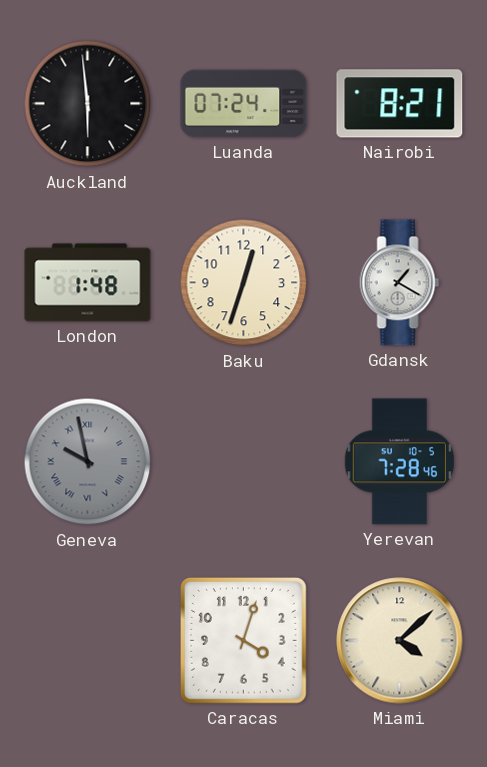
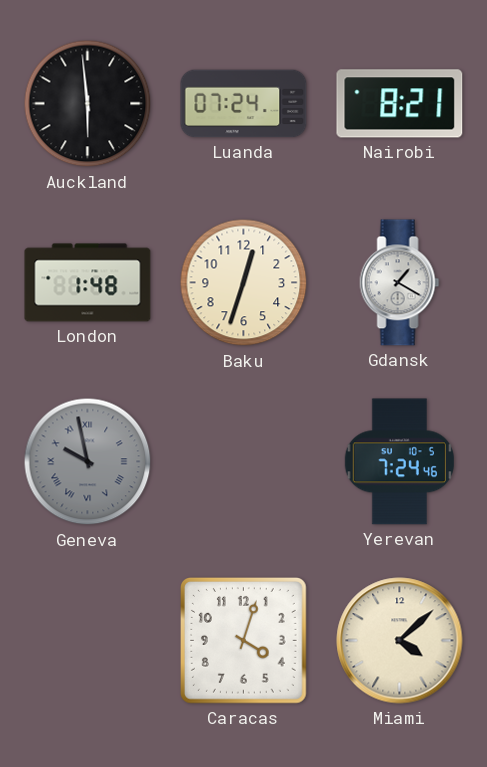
Yerevan: 7:28 -> 7:24
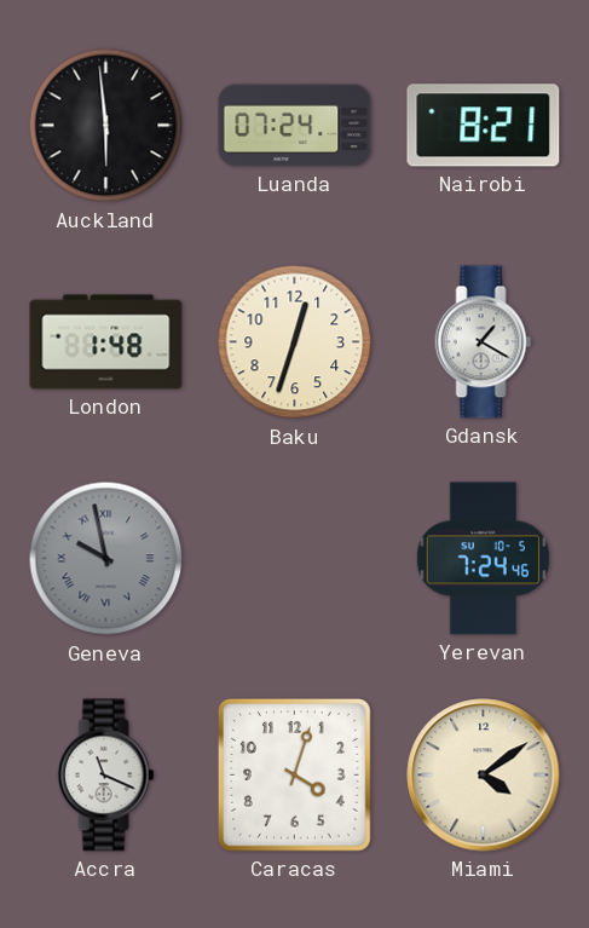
Accra: none -> 11:19
Miami: 4:08 -> 4:09
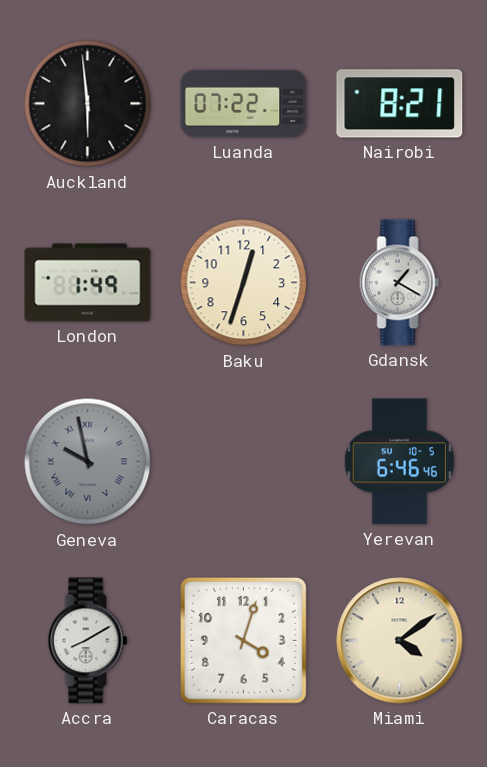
Luanda: 07:24 -> 07:22
London: 1:48 -> 1:49
Yerevan: 7:24 -> 6:46
Accra: 11:19 -> 8:10
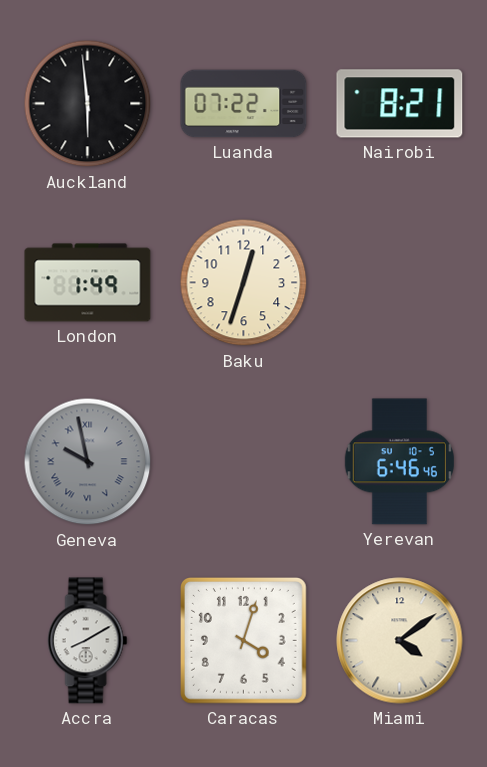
Gdansk: 1:20 -> none
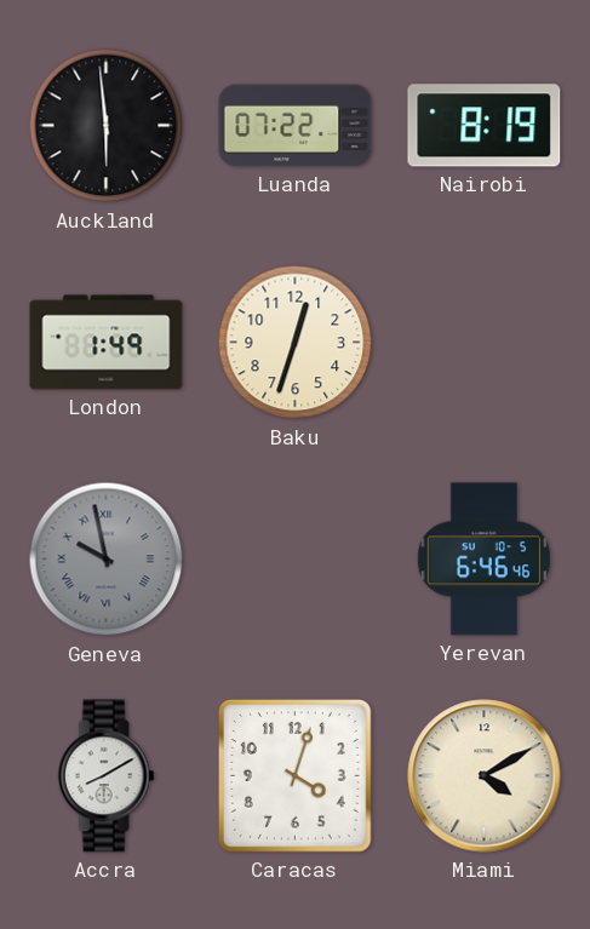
Nairobi: 8:21 -> 8:19
Miami: 4:09 -> 4:10
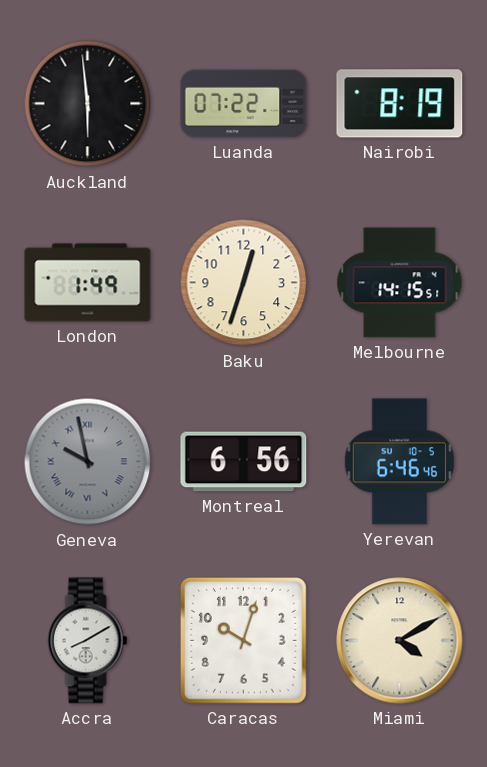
Melbourne: none -> 14:15
Montreal: none -> 6:56
Caracas: 4:03 -> 10:03
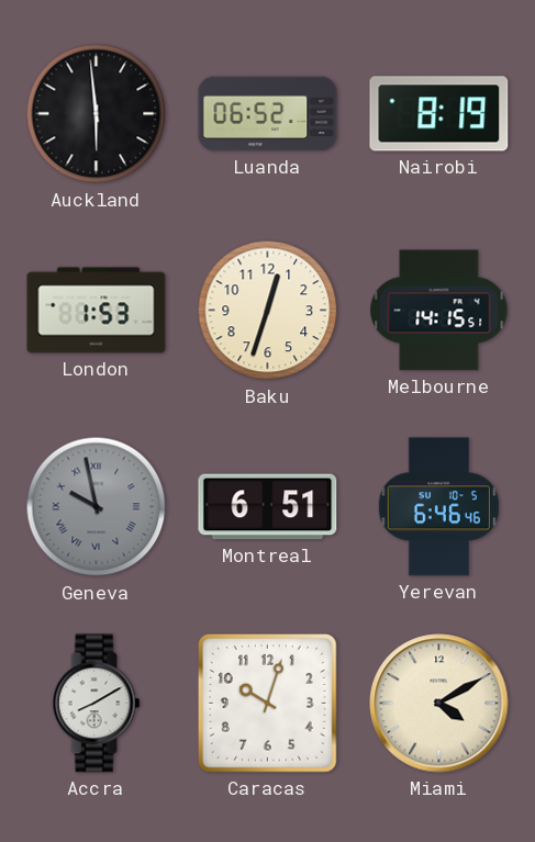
Luanda: 07:22 -> 06:52
London: 1:49 -> 1:53
Montreal: 6:56 -> 6:51
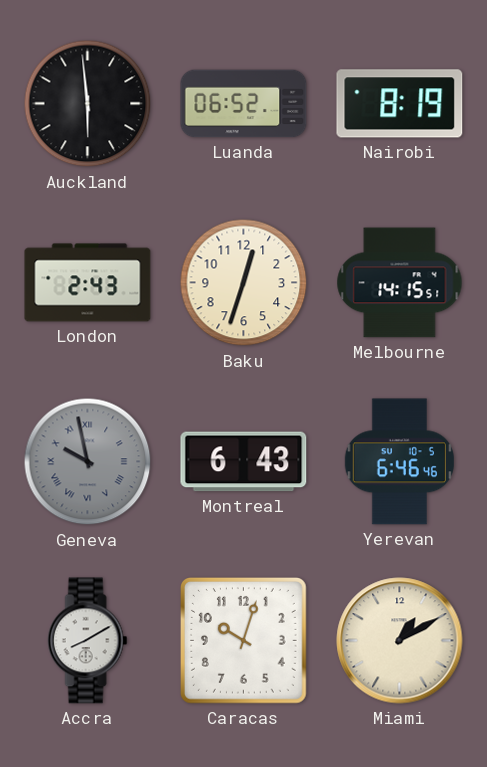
London: 1:53 -> 2:43
Montreal: 6:51 -> 6:43
Miami: 4:10 -> 1:10
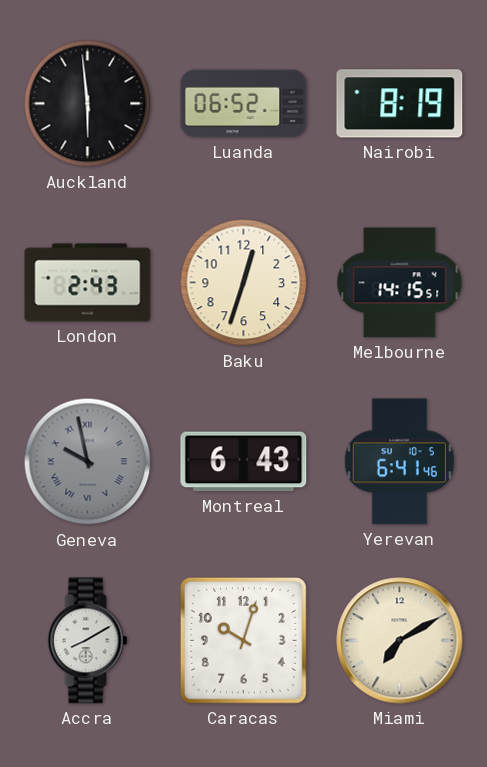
Yerevan: 6:46 -> 6:41
Miami: 1:10 -> 7:10
